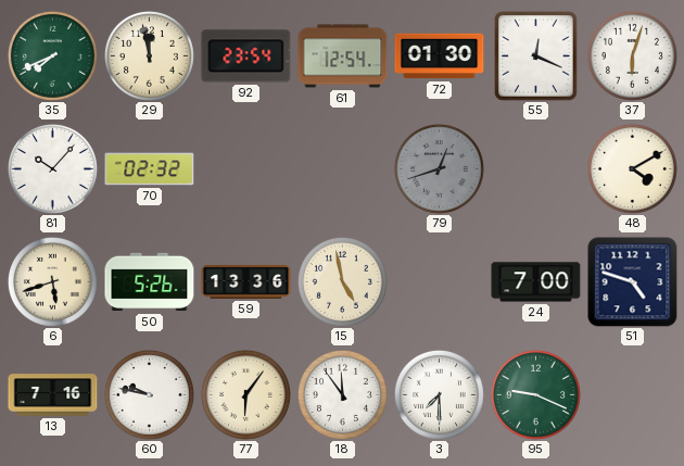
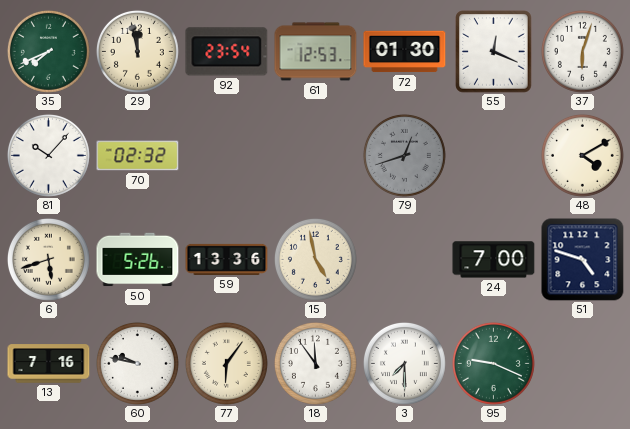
61: 12:54 -> 12:53
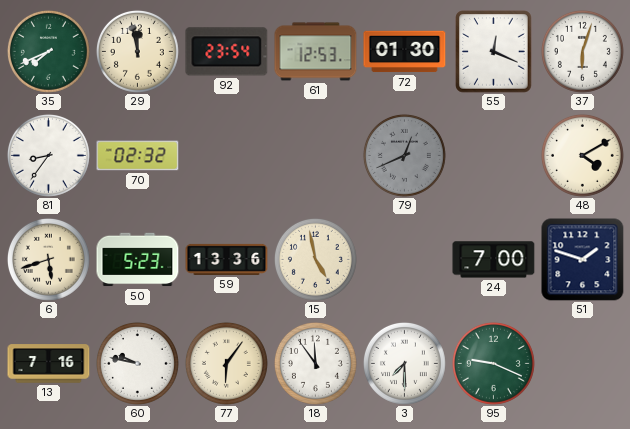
81: 10:07 -> 8:36
79: 12:42 -> 12:41
50: 5:26 -> 5:23
51: 4:48 -> 1:48
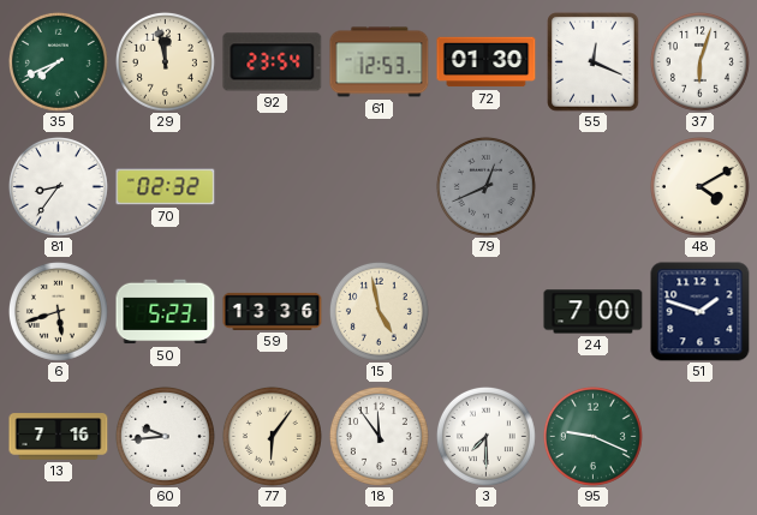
60: 9:47 -> 9:44
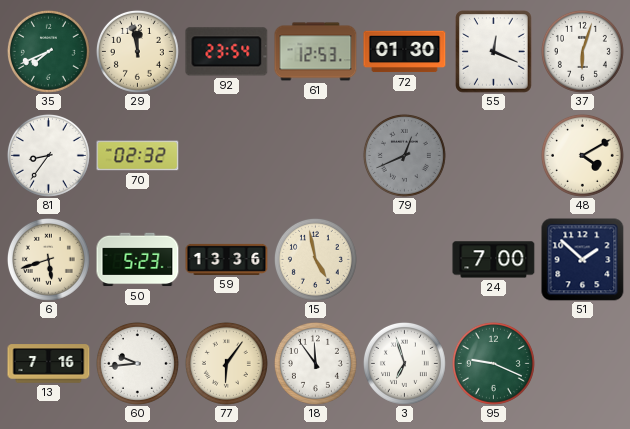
51: 1:48 -> 1:52
3: 7:30 -> 6:57
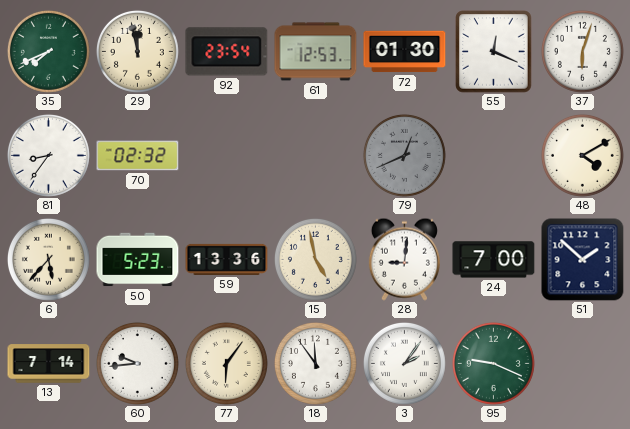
6: 5:42 -> 5:37
28: none -> 9:01
13: 7:16 -> 7:14
3: 6:57 -> 2:06
